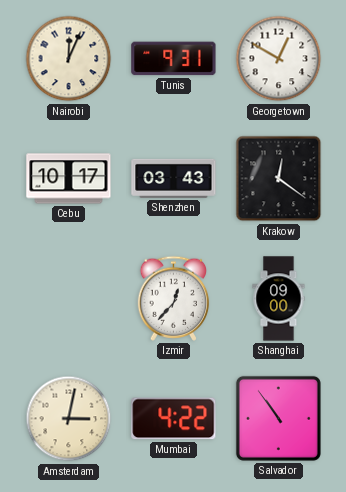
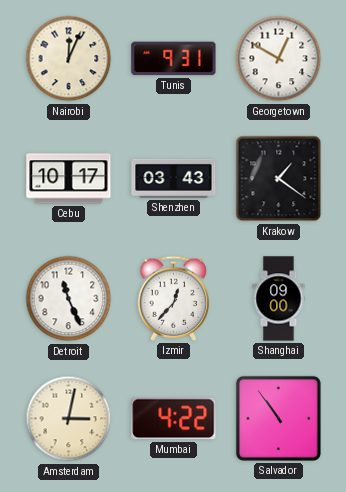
Krakow: 12:21 -> 1:21
Detroit: none -> 11:26
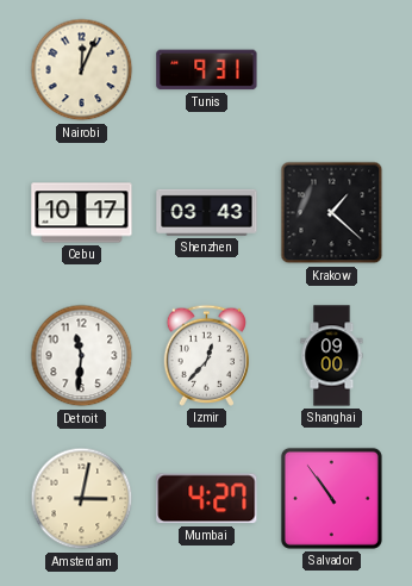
Georgetown: 12:50 -> none
Krakow: 1:21 -> 1:22
Detroit: 11:26 -> 11:31
Mumbai: 4:22 -> 4:27
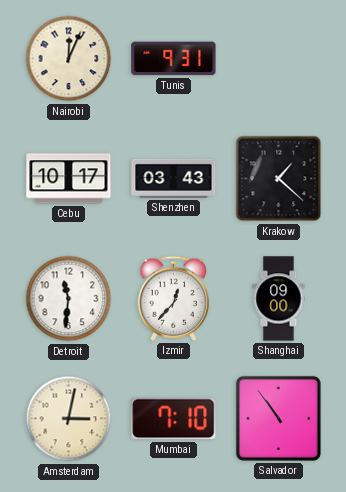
Mumbai: 4:27 -> 7:10
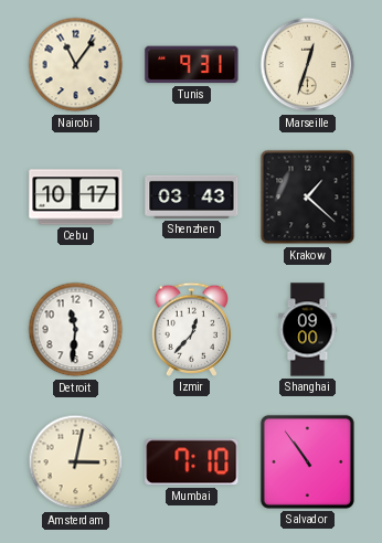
Nairobi: 12:04 -> 11:06
Marseille: none -> 12:33
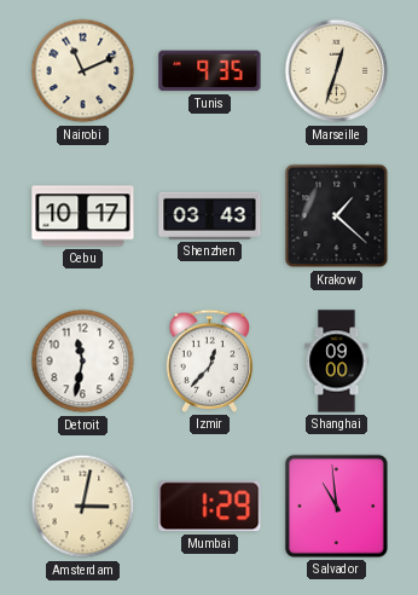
Nairobi: 11:06 -> 11:11
Tunis: 9:31 -> 9:35
Detroit: 11:31 -> 11:32
Mumbai: 7:10 -> 1:29
Salvador: 10:54 -> 10:59
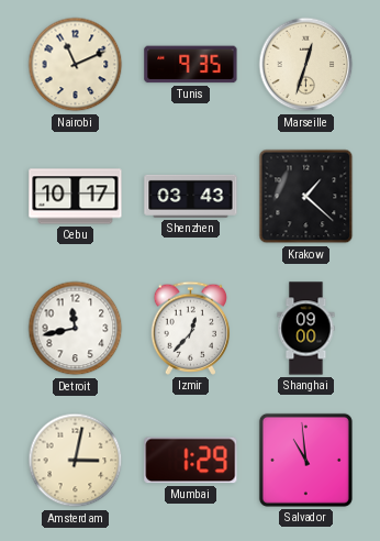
Detroit: 11:32 -> 11:43
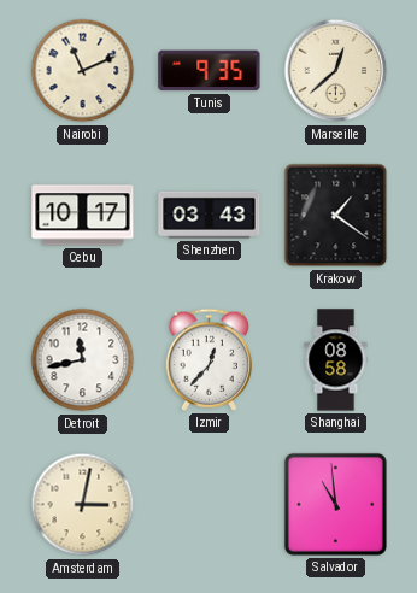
Marseille: 12:33 -> 12:38
Krakow: 1:22 -> 1:21
Shanghai: 09:00 -> 08:58
Mumbai: 1:29 -> none
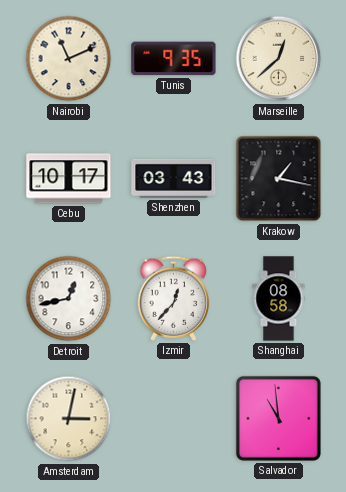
Krakow: 1:21 -> 1:17
Detroit: 11:43 -> 12:43
